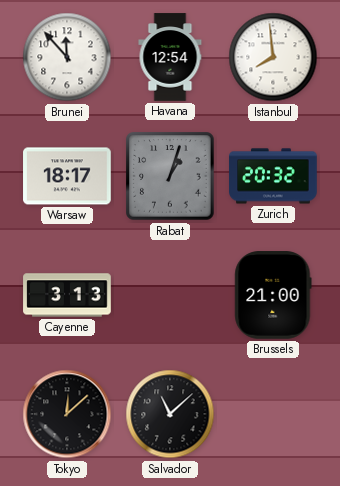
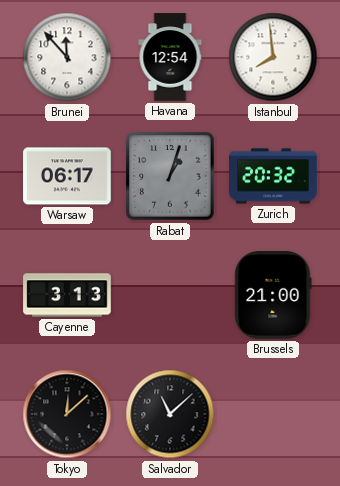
Warsaw: 18:17 -> 06:17
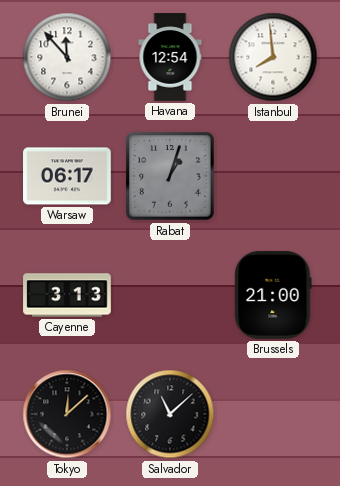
Zurich: 20:32 -> none
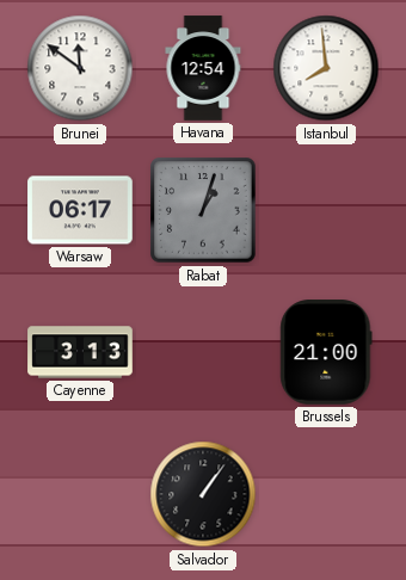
Brunei: 11:53 -> 11:51
Tokyo: 12:08 -> none
Salvador: 11:08 -> 1:06
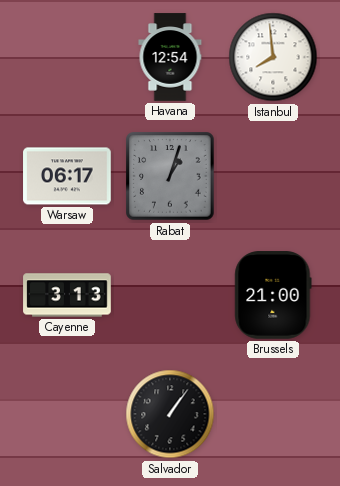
Brunei: 11:51 -> none
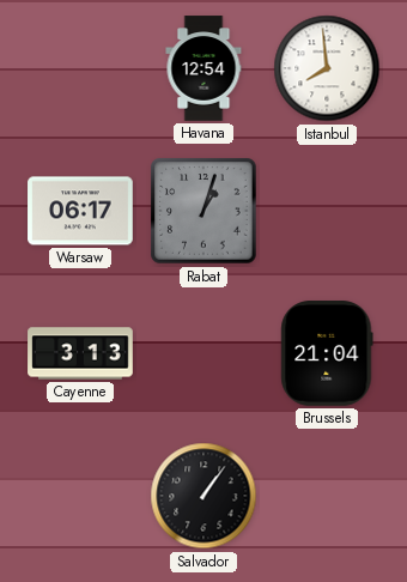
Brussels: 21:00 -> 21:04
